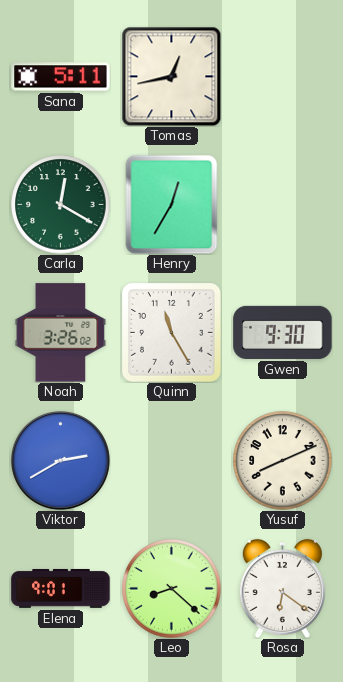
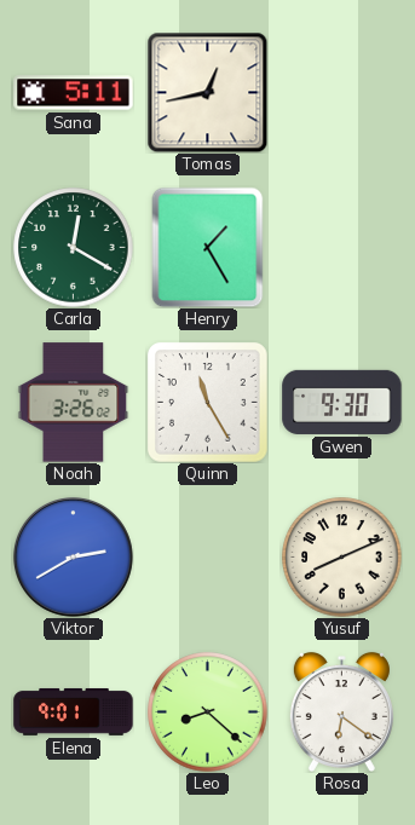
Henry: 12:35 -> 1:25
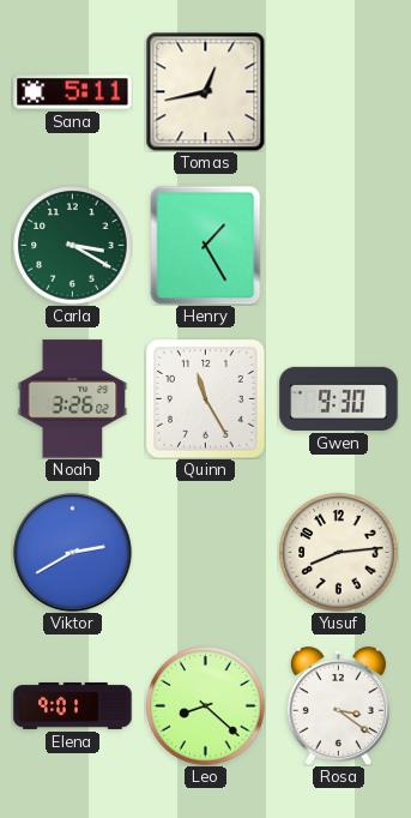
Carla: 12:20 -> 3:20
Yusuf: 8:11 -> 8:14
Rosa: 6:21 -> 3:21
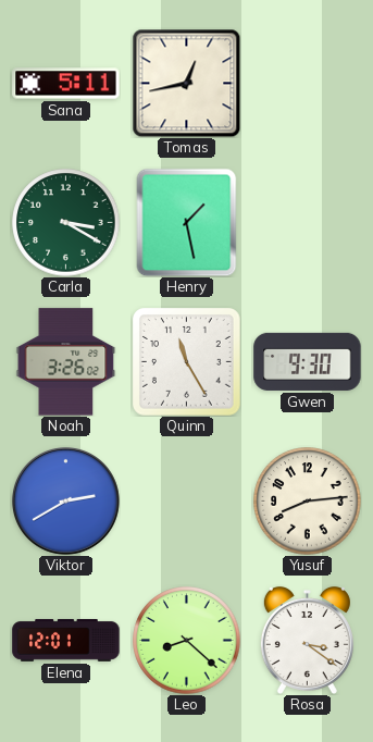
Henry: 1:25 -> 1:28
Elena: 9:01 -> 12:01
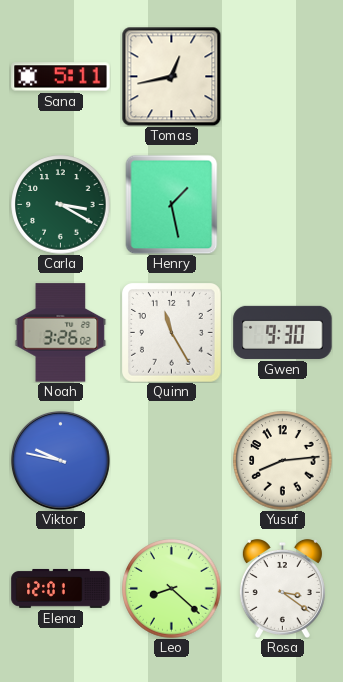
Viktor: 2:40 -> 9:47
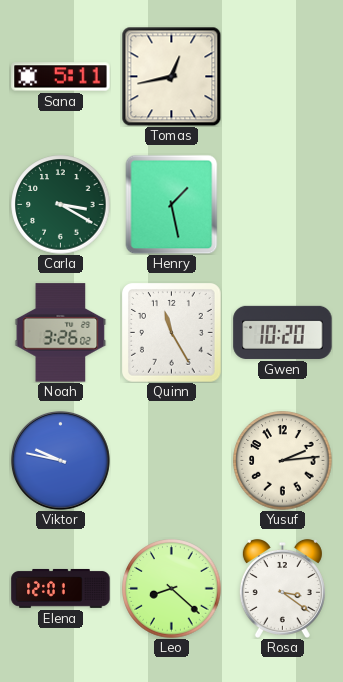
Gwen: 9:30 -> 10:20
Yusuf: 8:14 -> 2:14
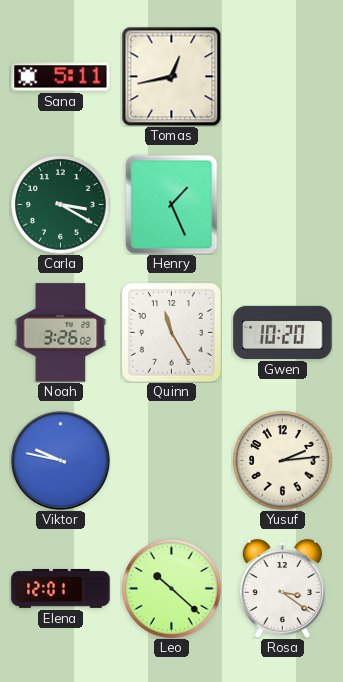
Henry: 1:28 -> 1:26
Leo: 8:22 -> 10:22
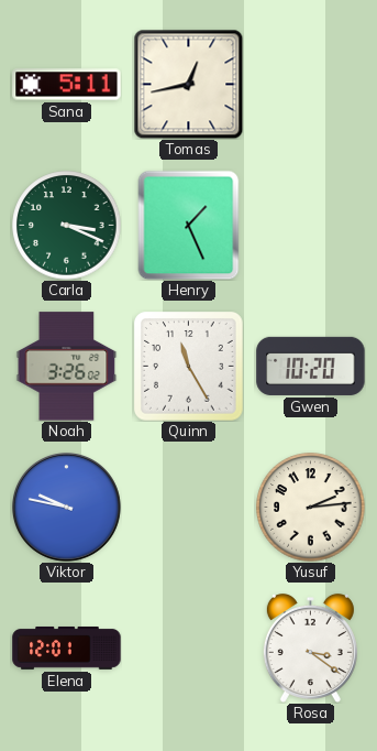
Carla: 3:20 -> 3:19
Leo: 10:22 -> none
